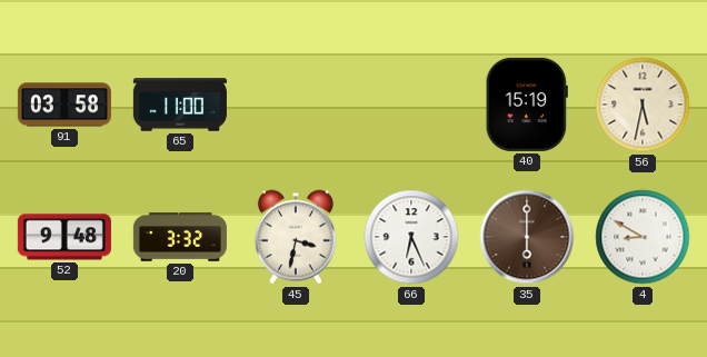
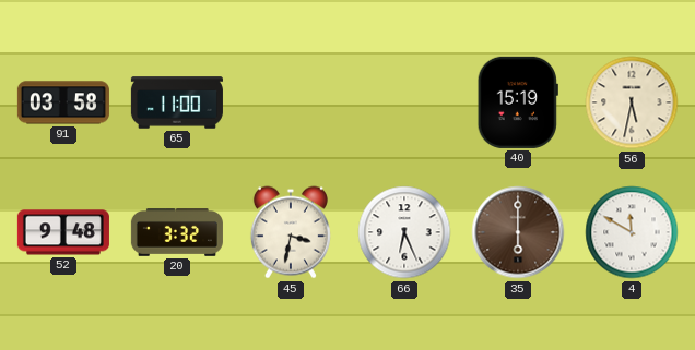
4: 8:50 -> 11:50
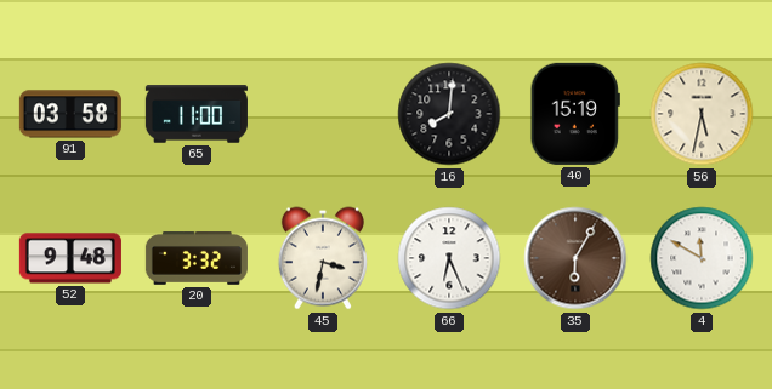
16: none -> 8:01
35: 6:00 -> 6:05
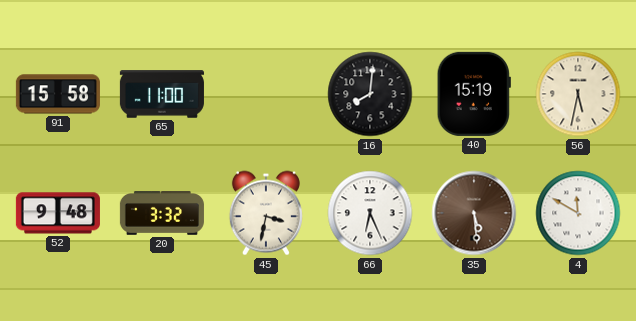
91: 03:58 -> 15:58
35: 6:05 -> 5:29
